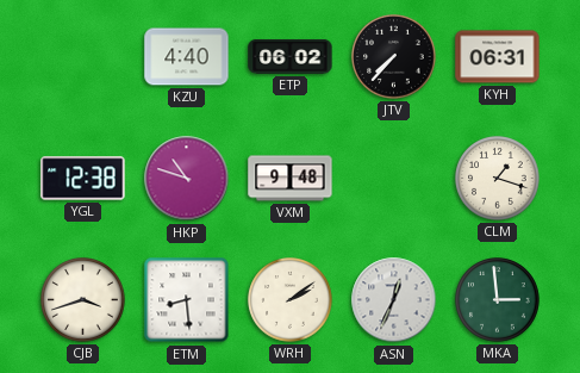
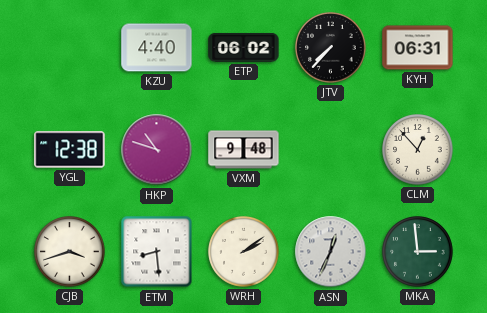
CLM: 1:18 -> 12:53
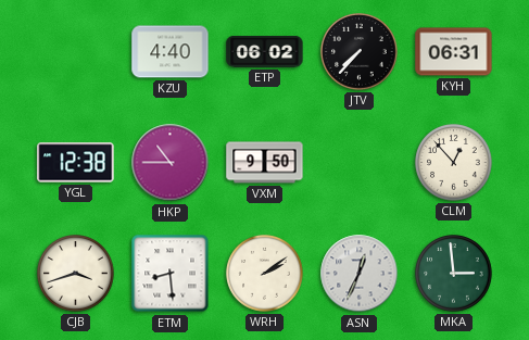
HKP: 10:48 -> 10:45
VXM: 9:48 -> 9:50
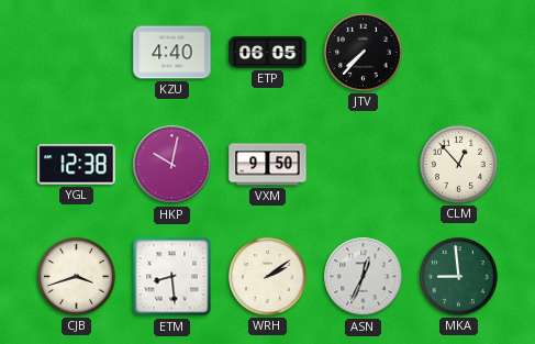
ETP: 06:02 -> 06:05
KYH: 06:31 -> none
HKP: 10:45 -> 10:02
MKA: 2:59 -> 8:59
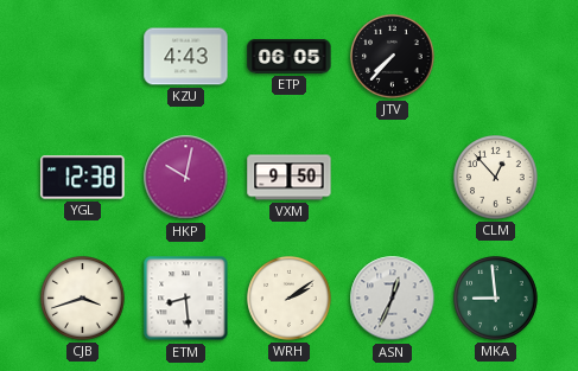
KZU: 4:40 -> 4:43
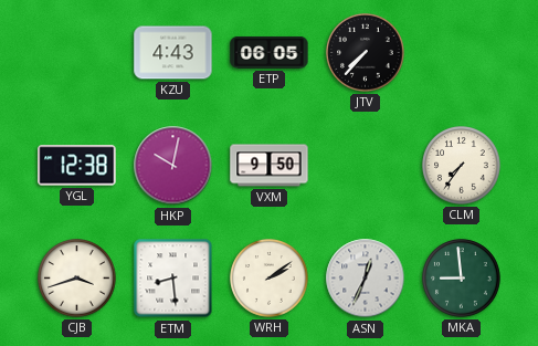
CLM: 12:53 -> 7:36
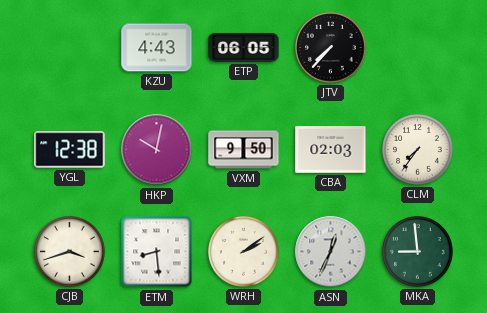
CBA: none -> 02:03
